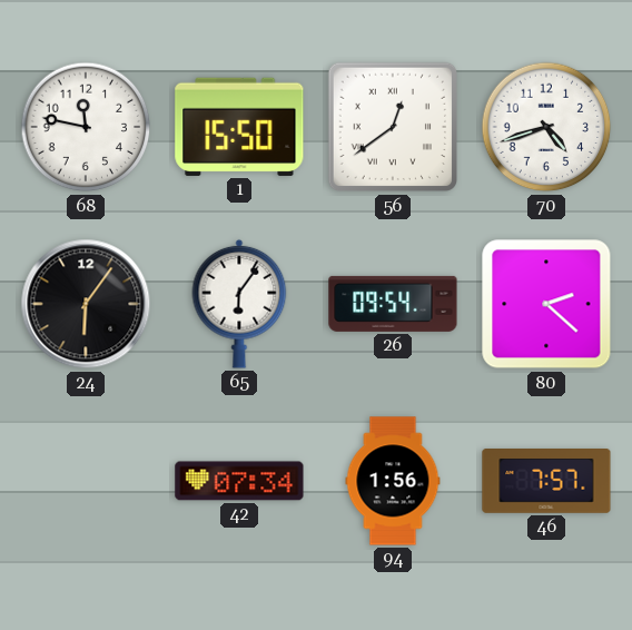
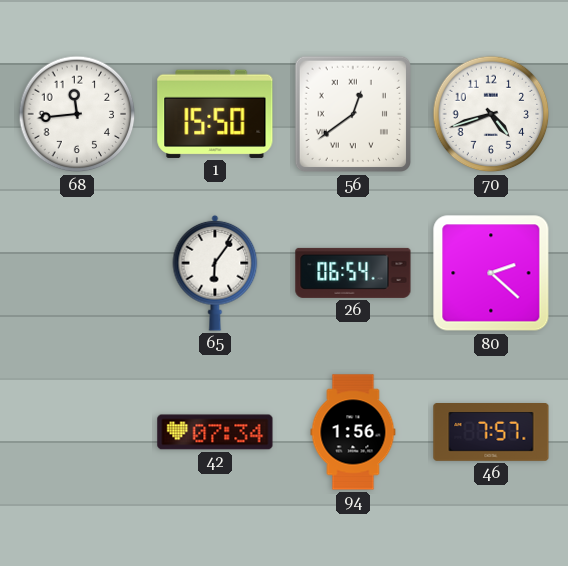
68: 11:47 -> 11:44
24: 6:06 -> none
26: 09:54 -> 06:54
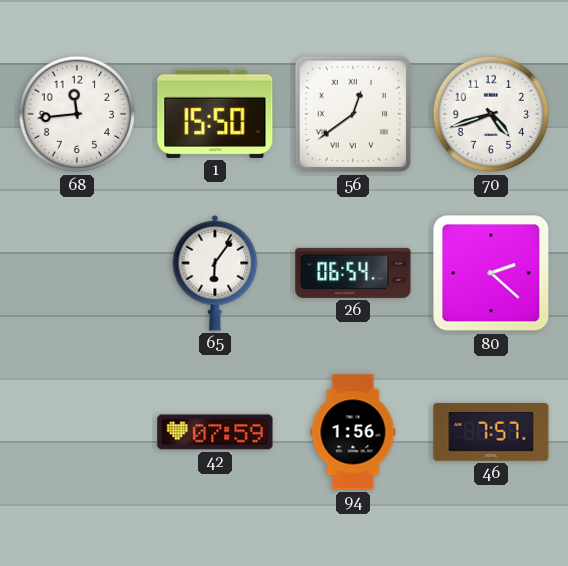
42: 07:34 -> 07:59
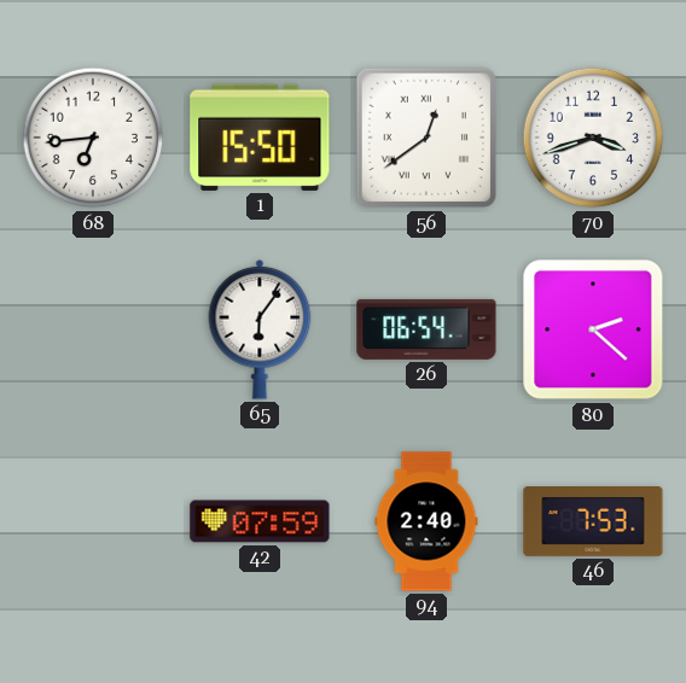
68: 11:44 -> 6:44
70: 4:42 -> 3:42
94: 1:56 -> 2:40
46: 7:57 -> 7:53
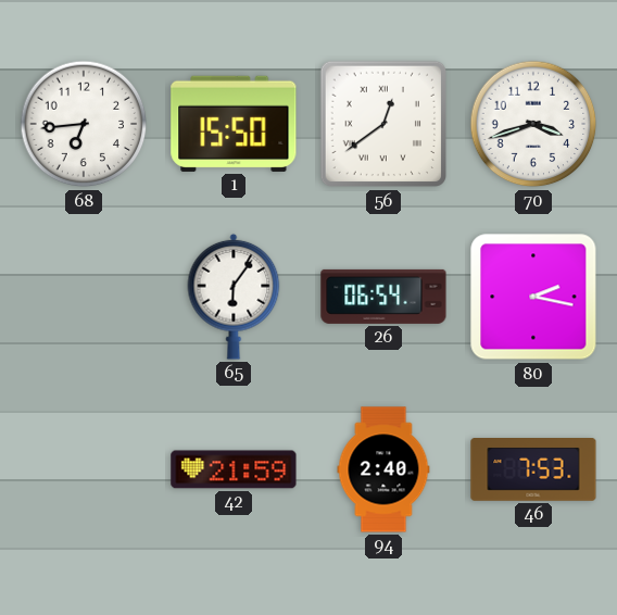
80: 2:22 -> 2:17
42: 07:59 -> 21:59
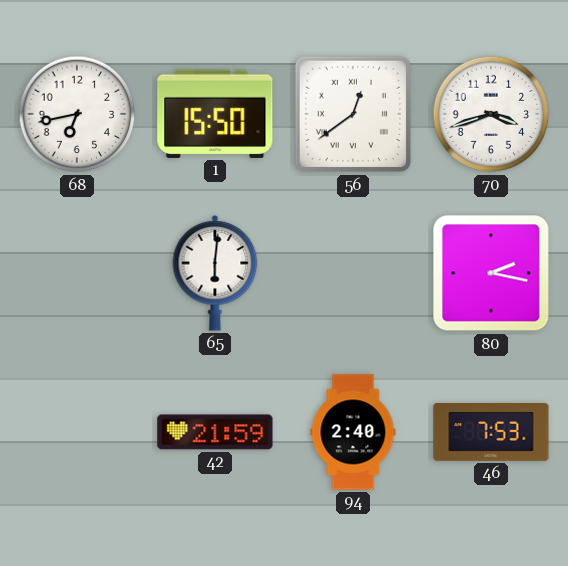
68: 6:44 -> 6:43
65: 6:06 -> 6:01
26: 06:54 -> none
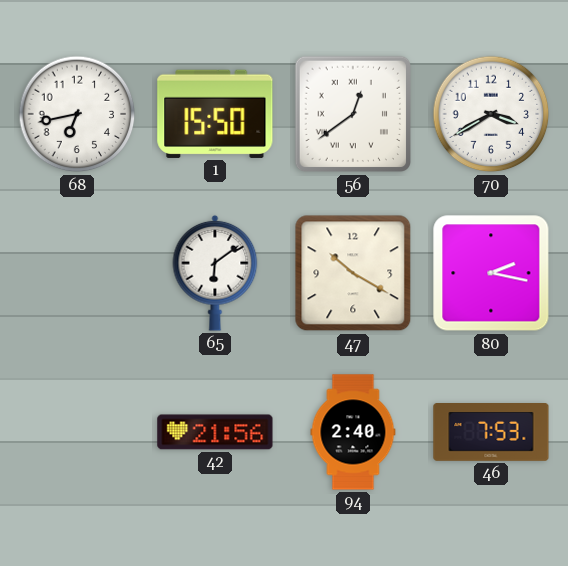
70: 3:42 -> 3:40
65: 6:01 -> 6:09
47: none -> 10:20
42: 21:59 -> 21:56
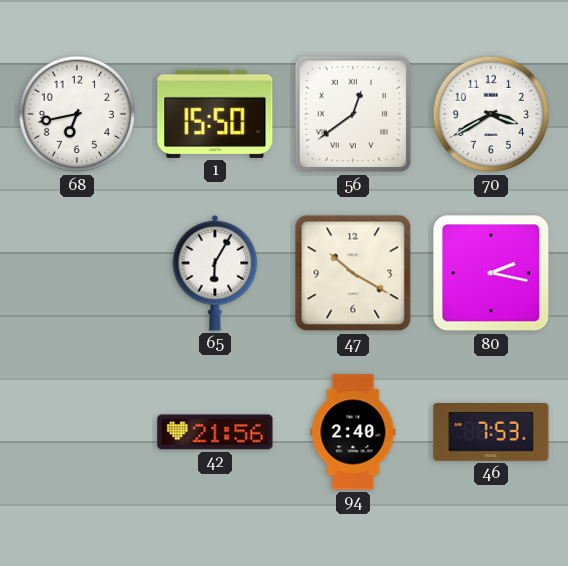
65: 6:09 -> 6:05
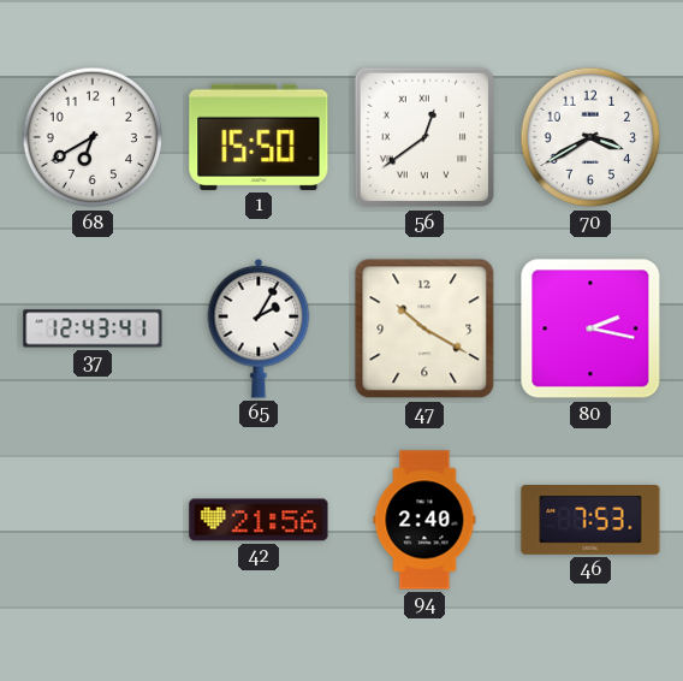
68: 6:43 -> 6:40
37: none -> 12:43
65: 6:05 -> 2:05
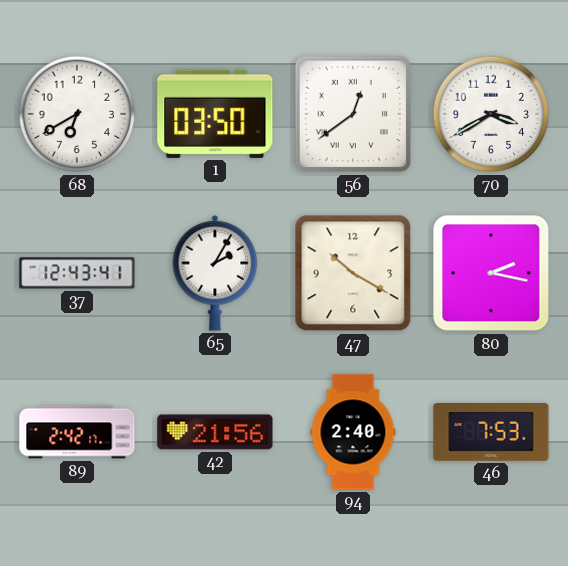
1: 15:50 -> 03:50
89: none -> 2:42
